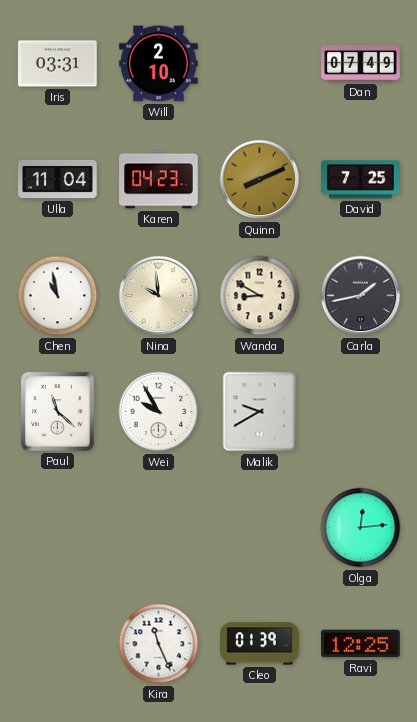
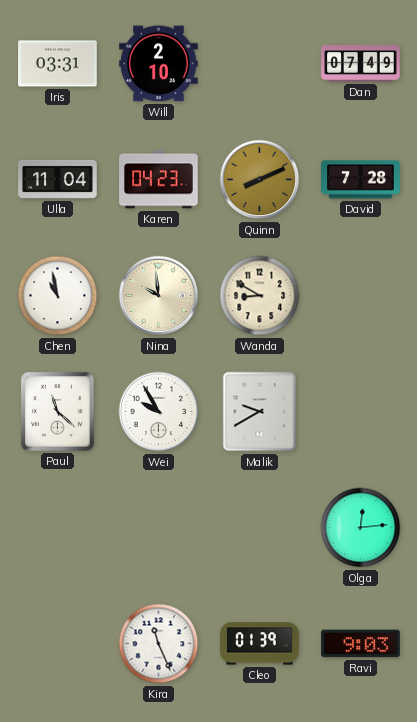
David: 7:25 -> 7:28
Carla: 1:43 -> none
Ravi: 12:25 -> 9:03
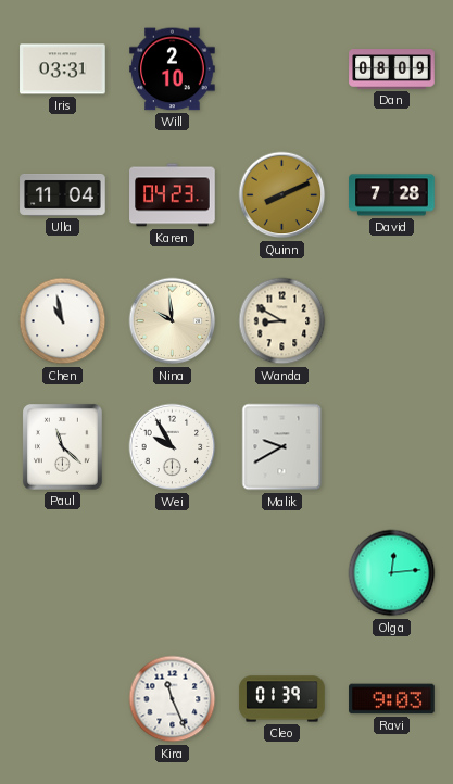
Dan: 07:49 -> 08:09
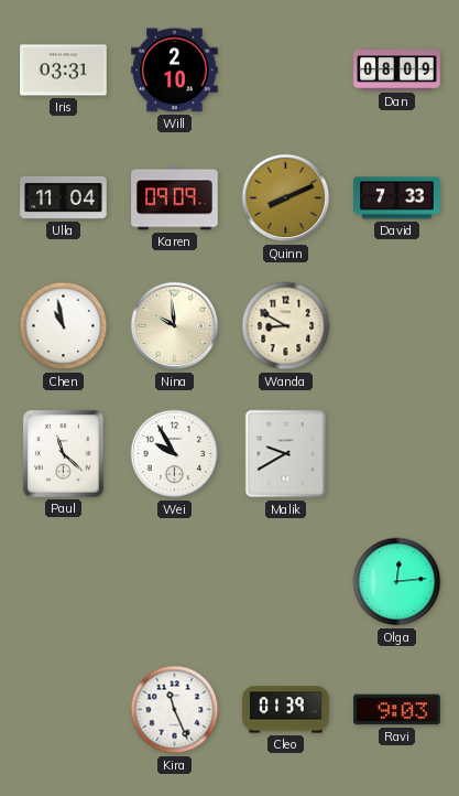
Karen: 04:23 -> 09:09
David: 7:28 -> 7:33
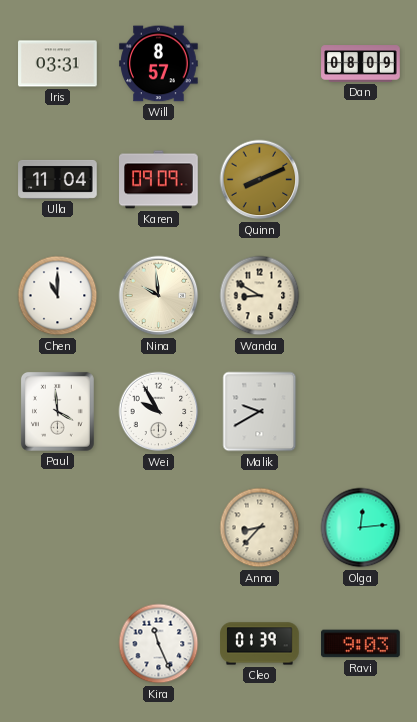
Will: 2:10 -> 8:57
David: 7:33 -> none
Chen: 10:58 -> 11:00
Paul: 11:22 -> 3:59
Anna: none -> 8:37
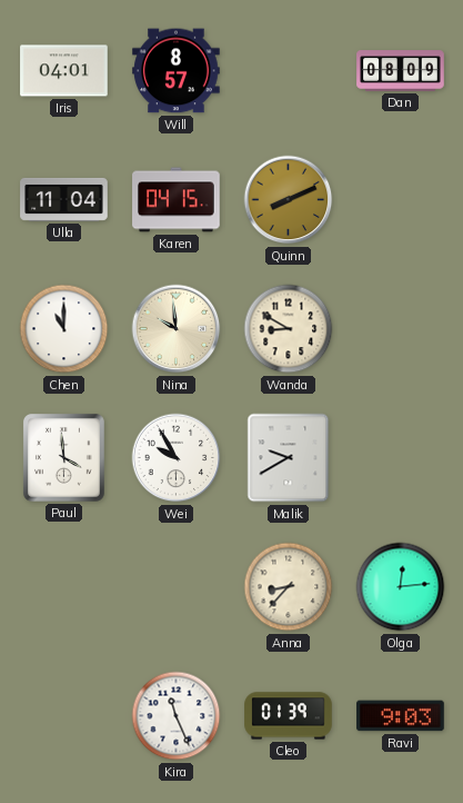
Iris: 03:31 -> 04:01
Karen: 09:09 -> 04:15
